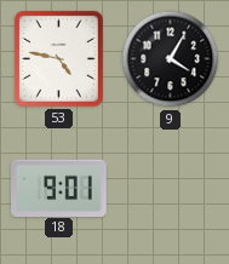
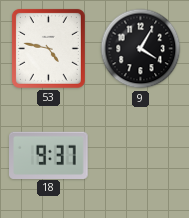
18: 9:01 -> 9:37
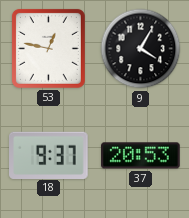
53: 4:47 -> 12:47
37: none -> 20:53
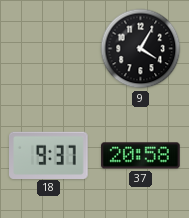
53: 12:47 -> none
37: 20:53 -> 20:58
